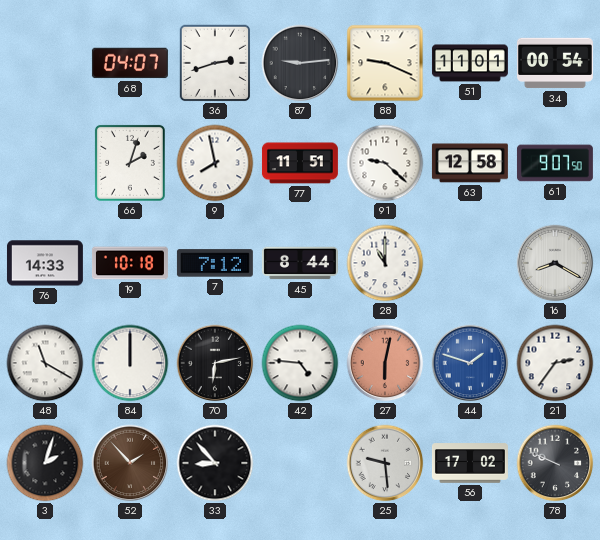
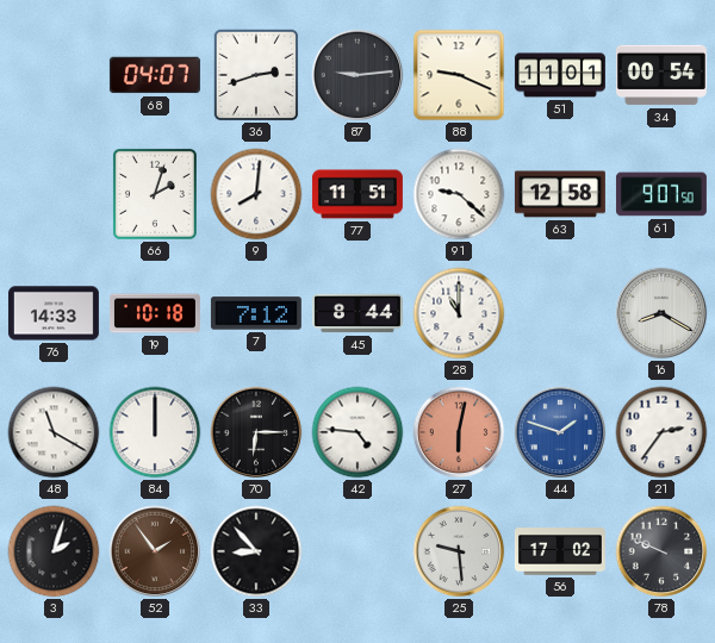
9: 7:58 -> 8:01
70: 6:13 -> 6:15
52: 1:53 -> 1:54
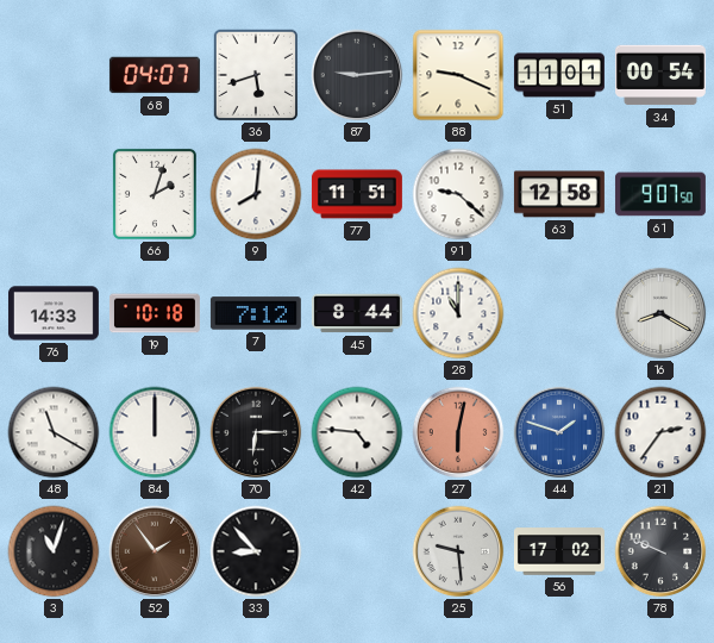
36: 2:42 -> 5:42
3: 2:03 -> 11:03
